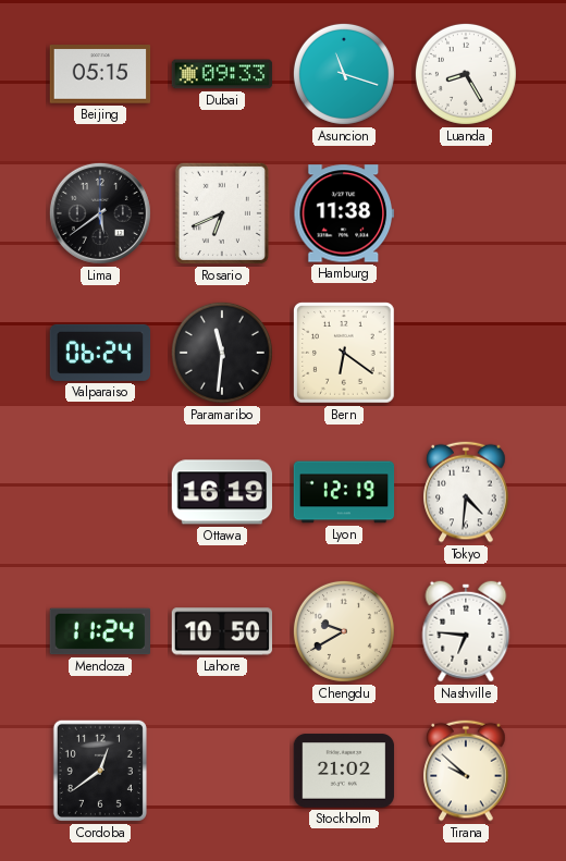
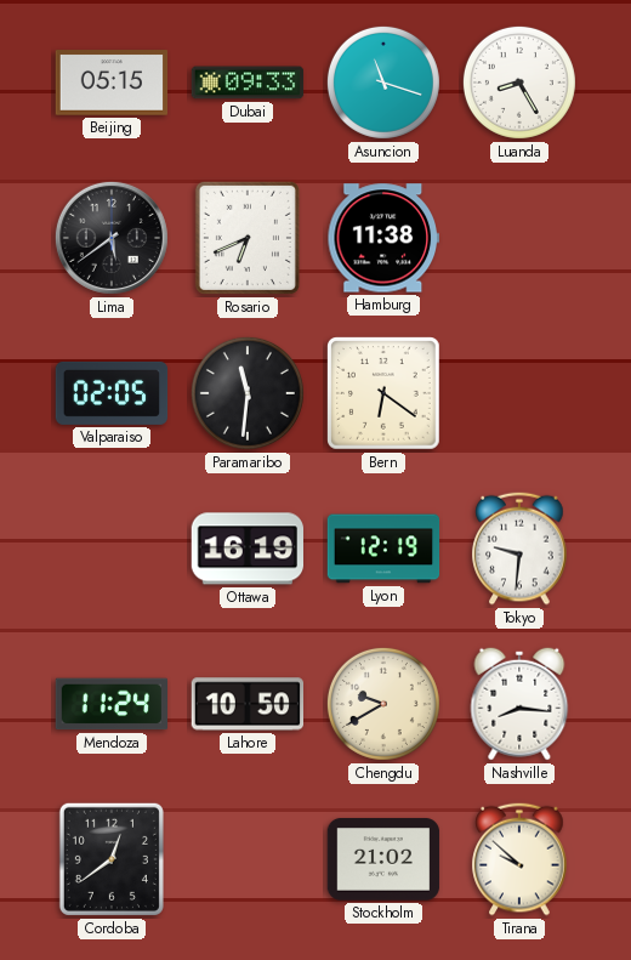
Valparaiso: 06:24 -> 02:05
Tokyo: 4:31 -> 9:31
Nashville: 6:46 -> 8:16
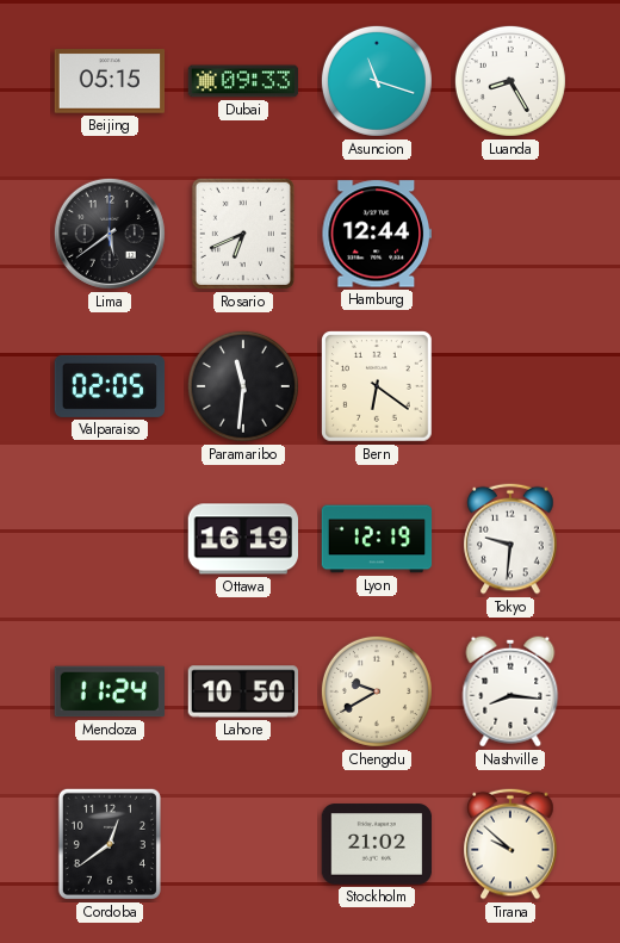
Hamburg: 11:38 -> 12:44
